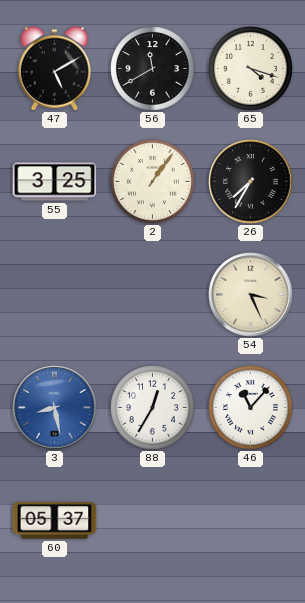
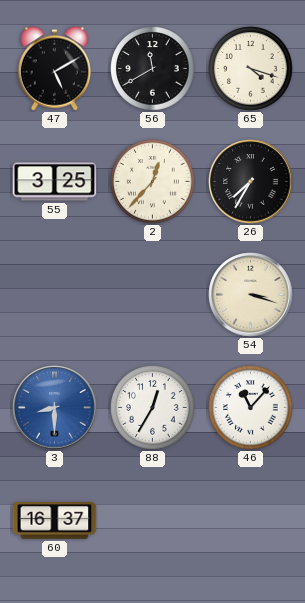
2: 1:06 -> 12:37
54: 3:26 -> 3:18
3: 8:28 -> 8:30
60: 05:37 -> 16:37
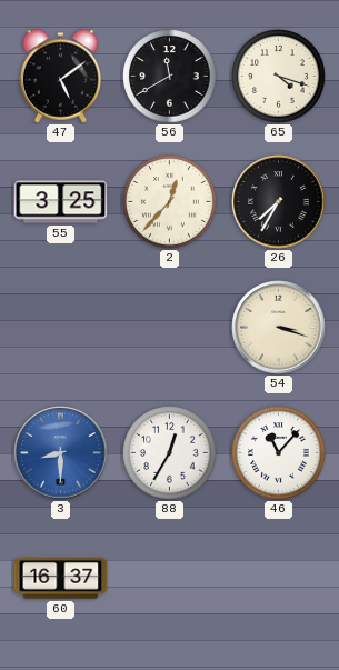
47: 5:10 -> 5:09
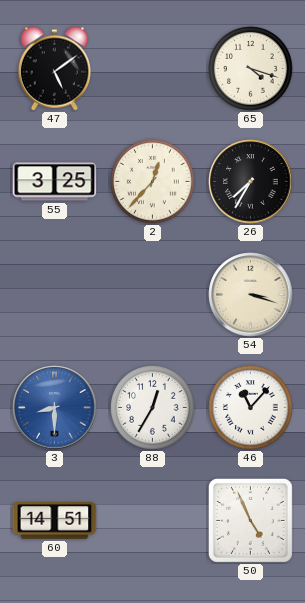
56: 11:40 -> none
60: 16:37 -> 14:51
50: none -> 4:56
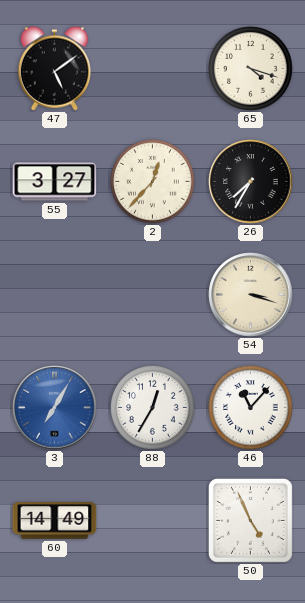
55: 3:25 -> 3:27
3: 8:30 -> 7:05
60: 14:51 -> 14:49
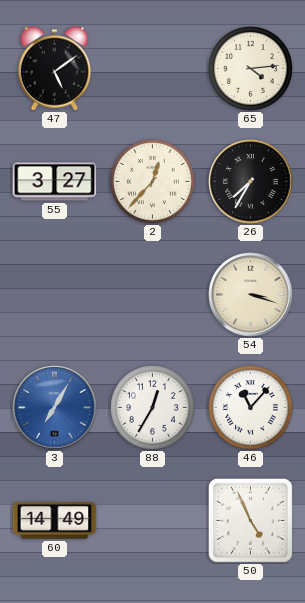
65: 4:18 -> 4:14
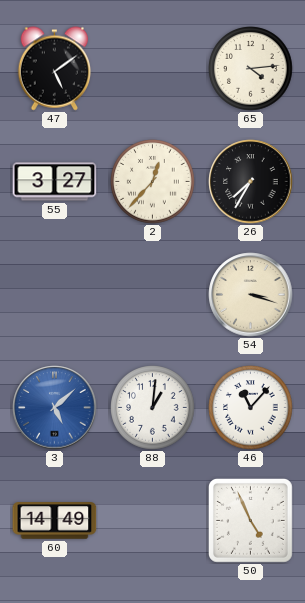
3: 7:05 -> 5:08
88: 12:35 -> 1:01
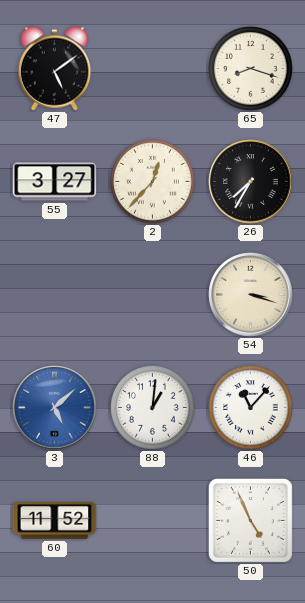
65: 4:14 -> 8:18
60: 14:49 -> 11:52
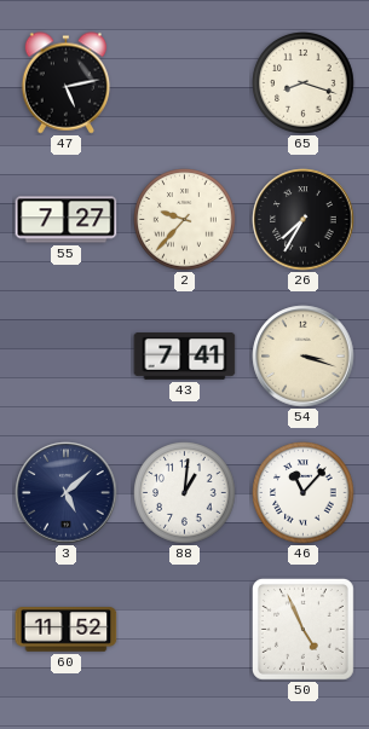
47: 5:09 -> 5:13
55: 3:27 -> 7:27
2: 12:37 -> 9:37
43: none -> 7:41
3 dial: blue -> navy
